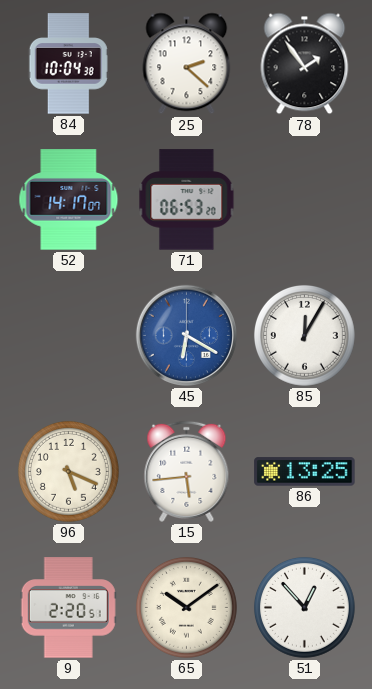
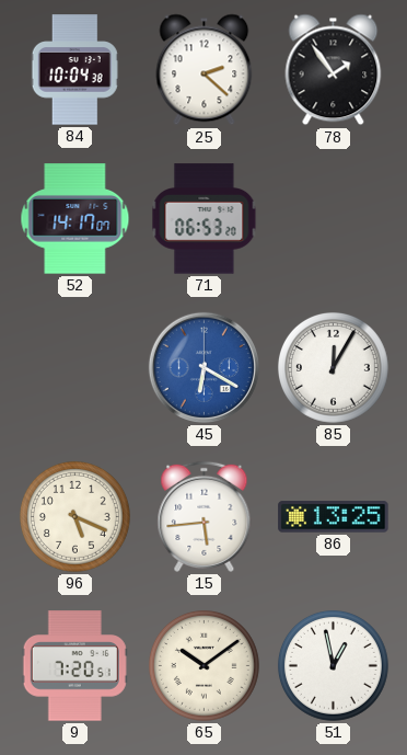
9: 2:20 -> 7:20
51: 12:53 -> 12:58
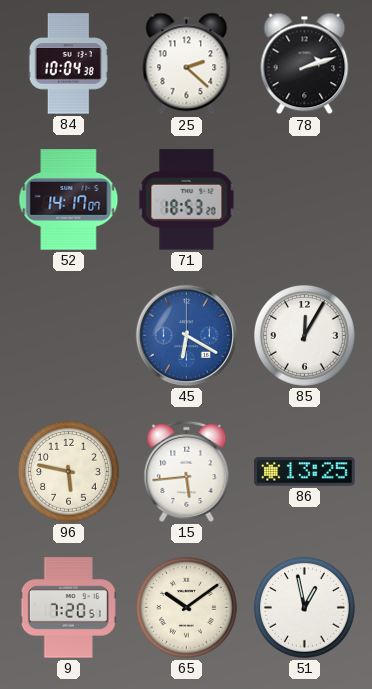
78: 1:54 -> 2:12
71: 06:53 -> 18:53
96: 5:19 -> 5:47
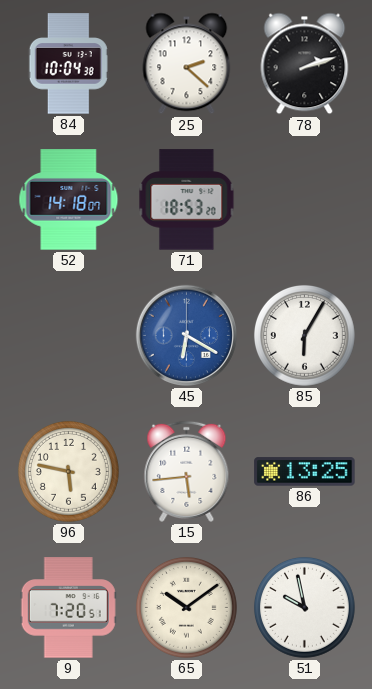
52: 14:17 -> 14:18
85: 12:05 -> 6:05
51: 12:58 -> 9:58
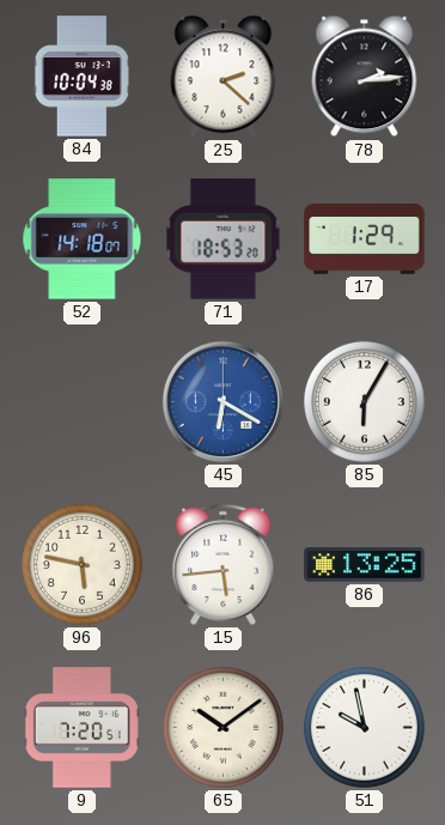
78: 2:12 -> 2:14
17: none -> 1:29
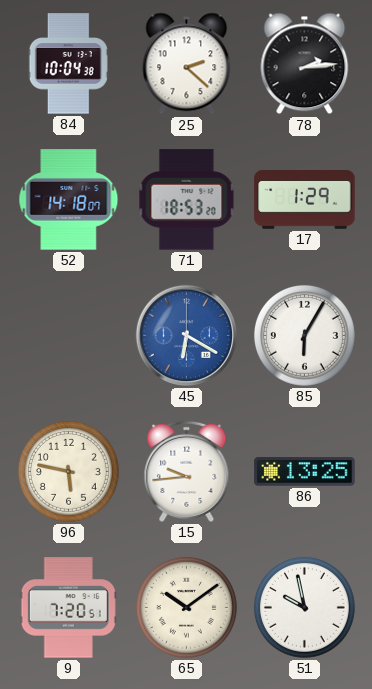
15: 5:44 -> 9:44
